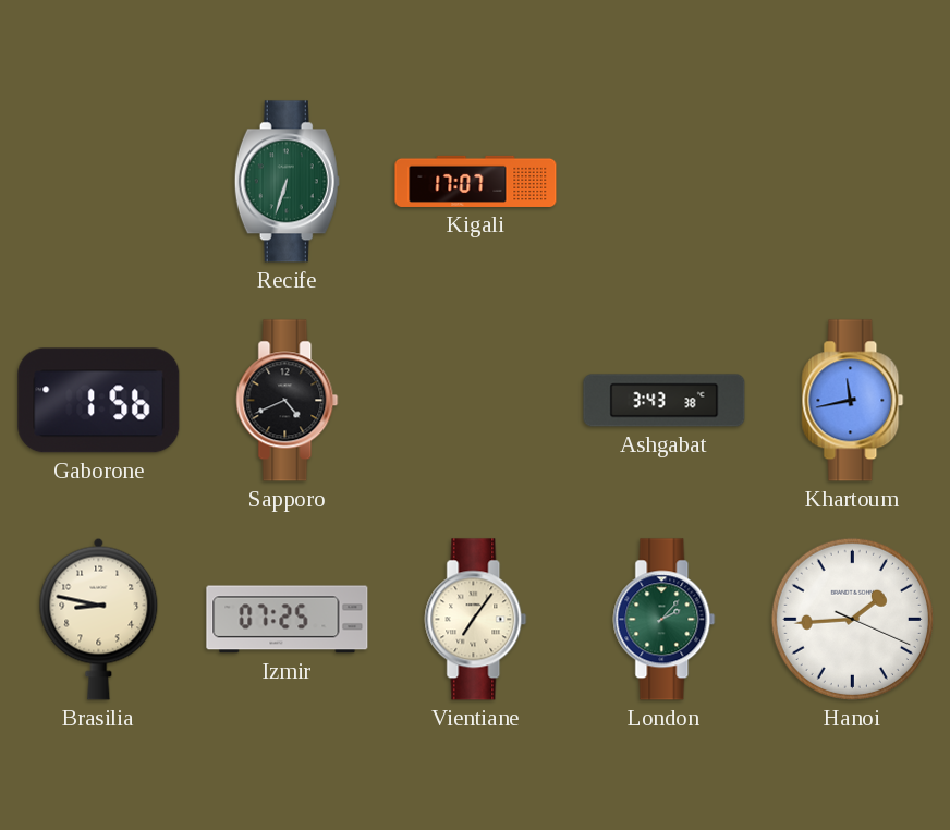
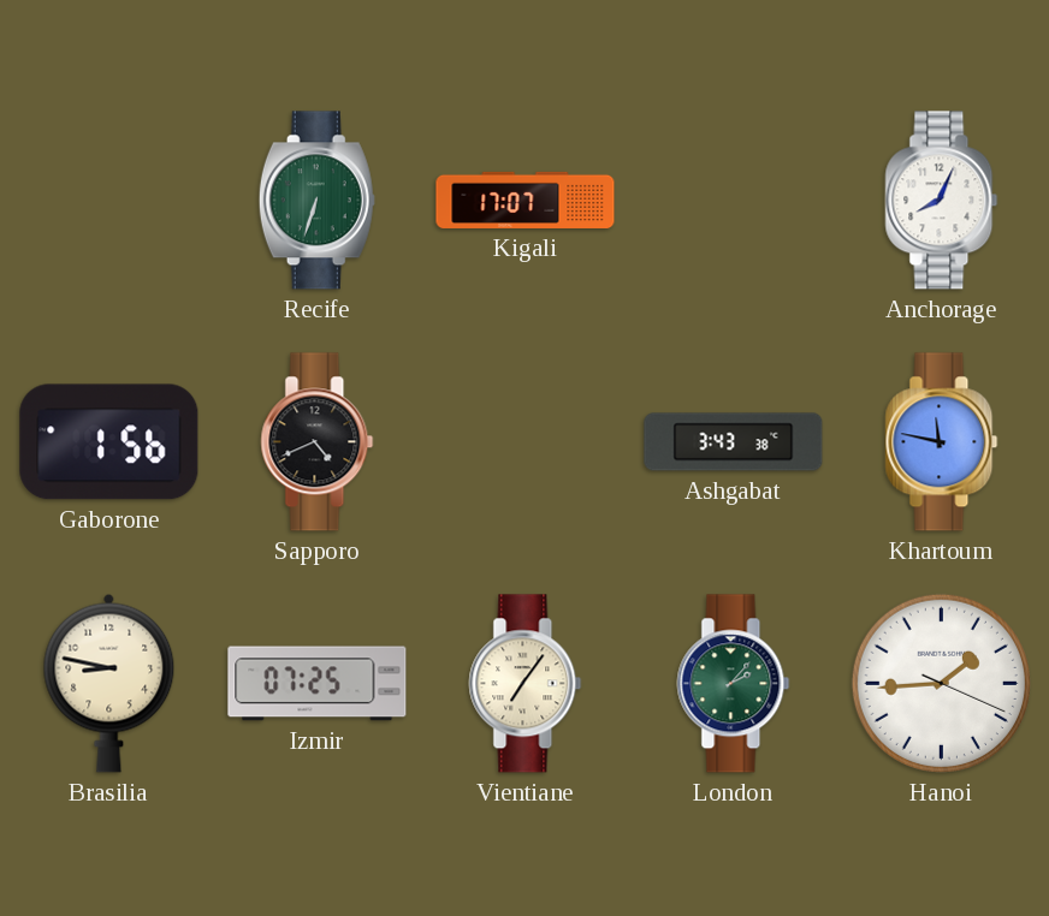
Anchorage: none -> 8:04
Khartoum: 11:43 -> 11:47
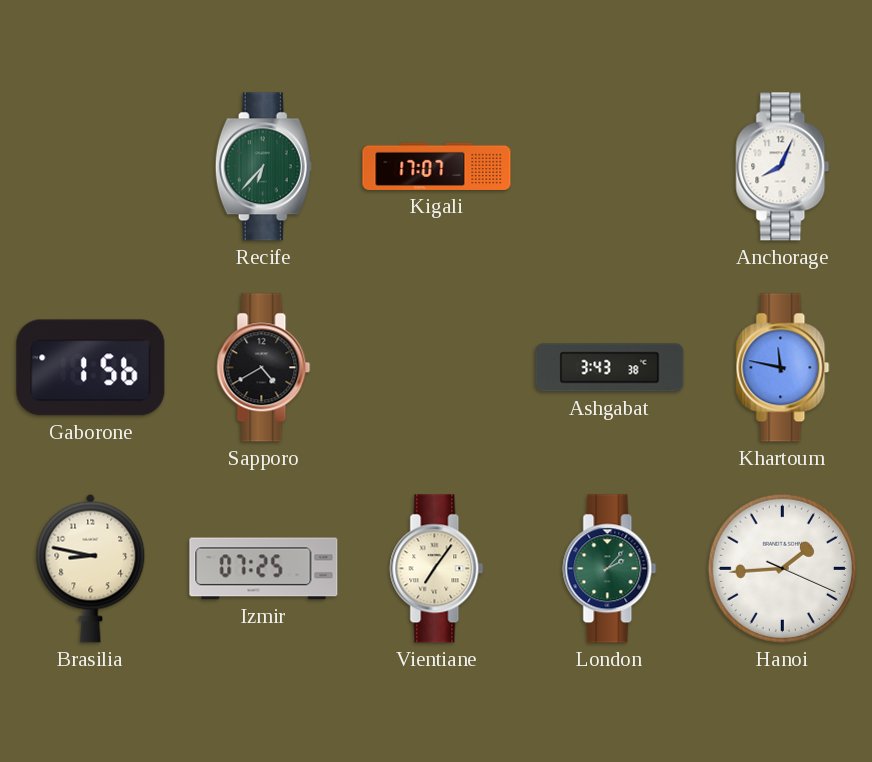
Recife: 6:33 -> 6:37
Sapporo: 4:41 -> 4:40
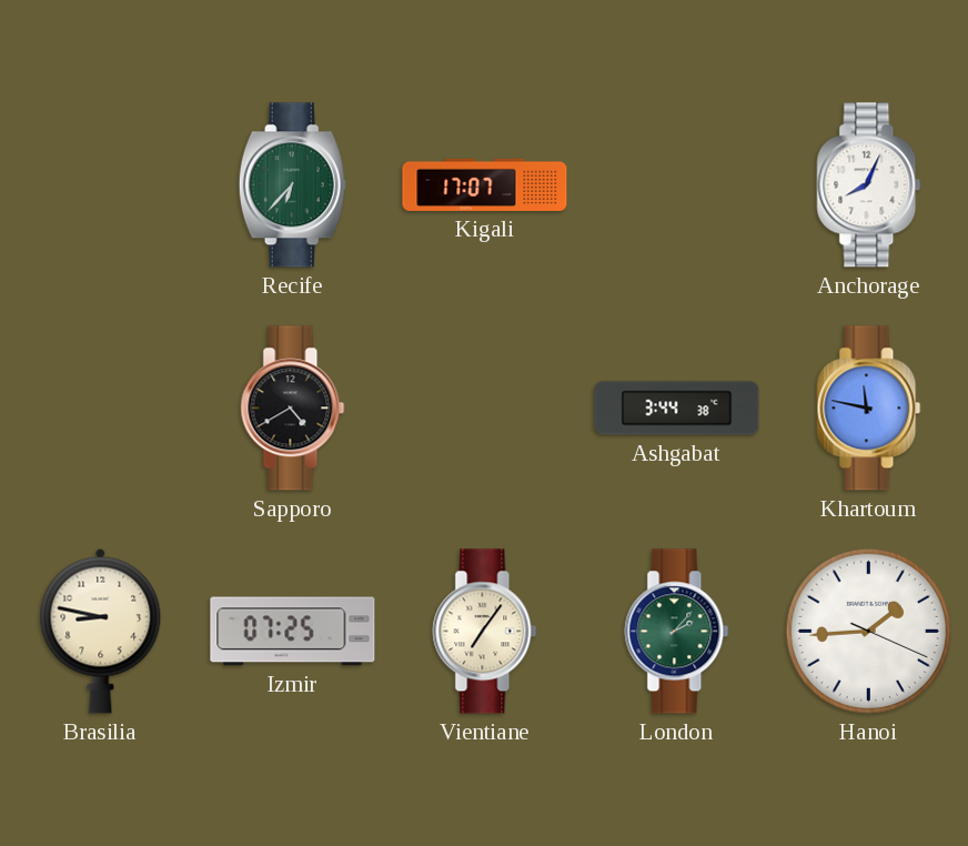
Gaborone: 1:56 -> none
Ashgabat: 3:43 -> 3:44
